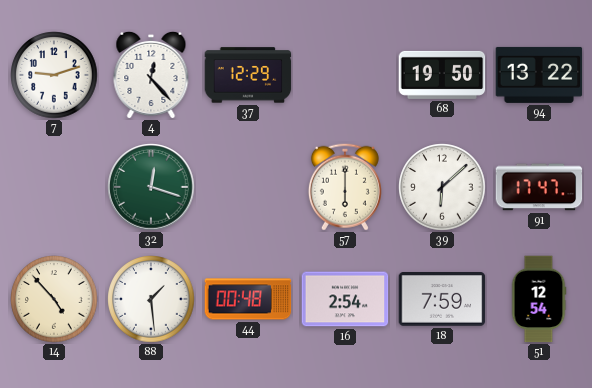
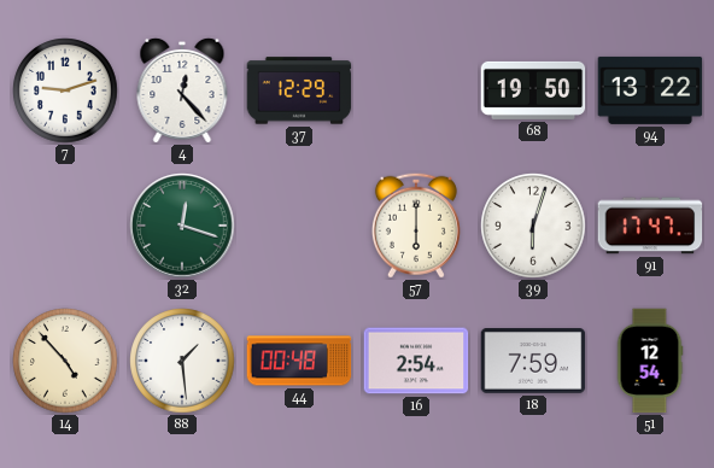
39: 6:08 -> 6:03
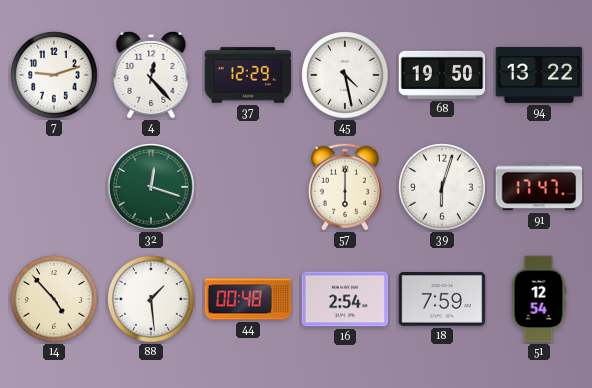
45: none -> 4:28
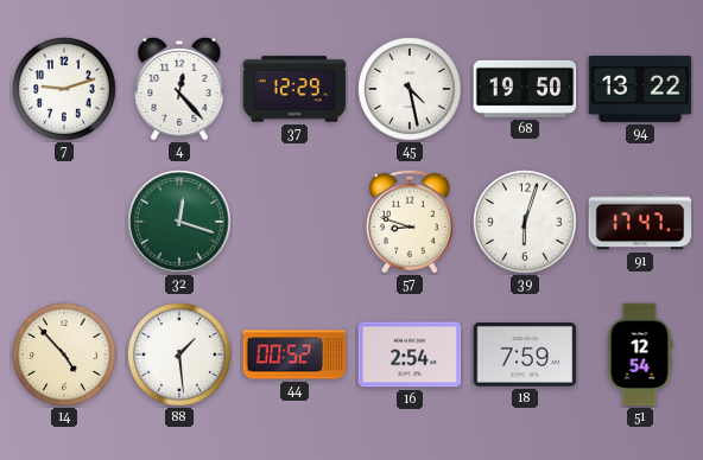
57: 6:00 -> 8:48
44: 00:48 -> 00:52
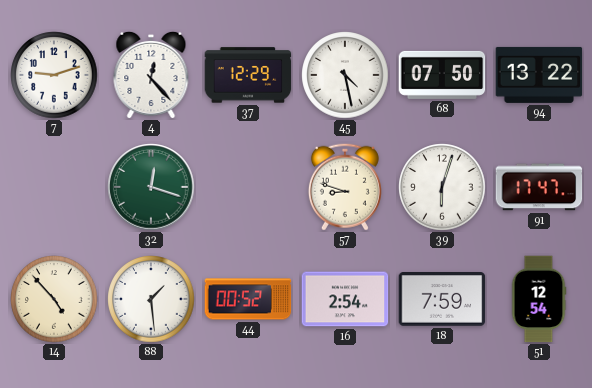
68: 19:50 -> 07:50
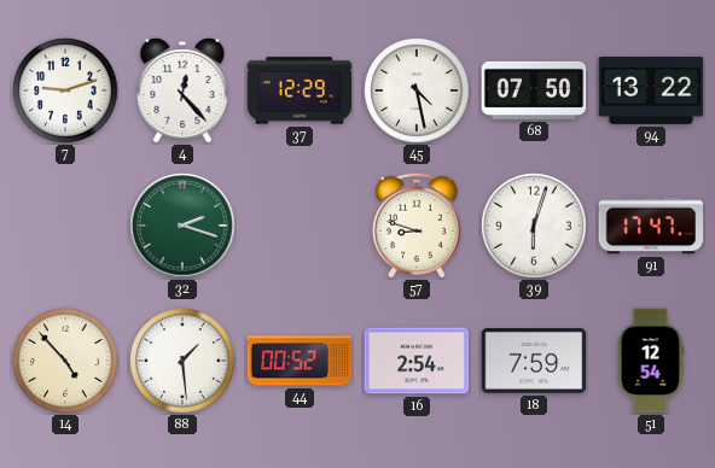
32: 12:18 -> 2:18
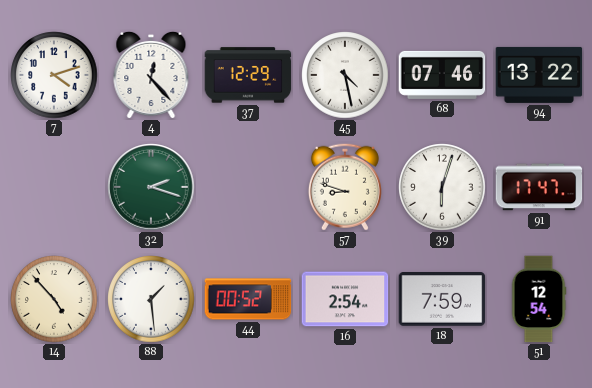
7: 9:12 -> 4:12
68: 07:50 -> 07:46
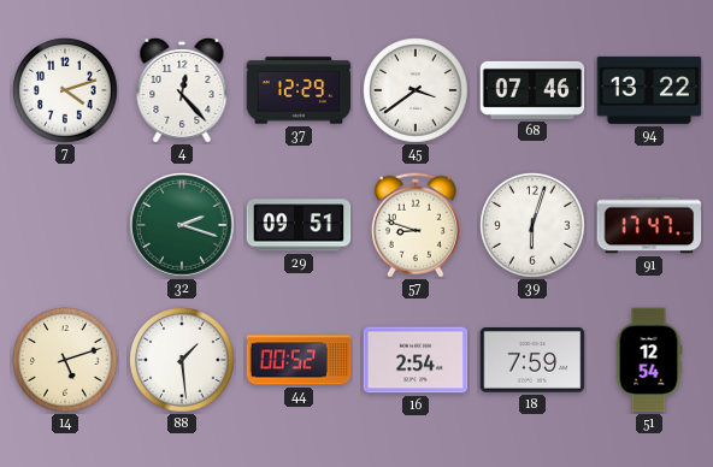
45: 4:28 -> 3:39
29: none -> 09:51
14: 4:53 -> 5:12
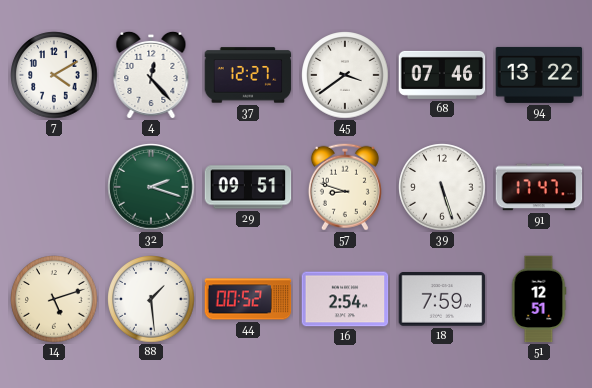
7: 4:12 -> 4:10
37: 12:29 -> 12:27
39: 6:03 -> 5:27
51: 12:54 -> 12:51
